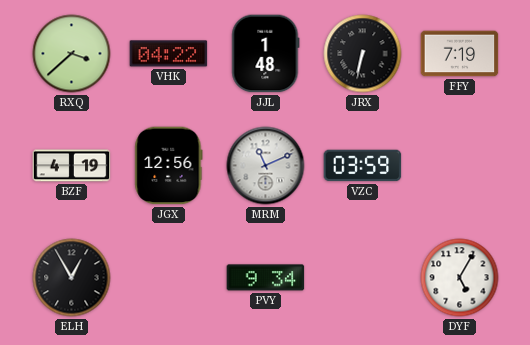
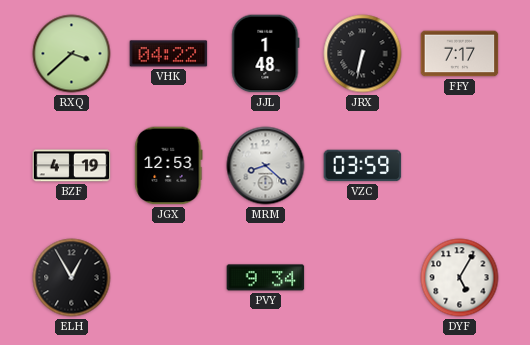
FFY: 7:19 -> 7:17
JGX: 12:56 -> 12:53
MRM: 11:11 -> 8:22
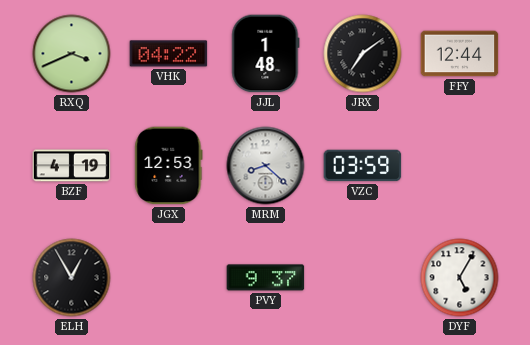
RXQ: 3:38 -> 3:41
JRX: 6:32 -> 7:09
FFY: 7:17 -> 12:44
PVY: 9:34 -> 9:37
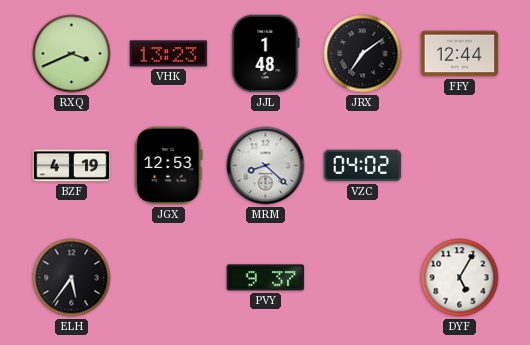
VHK: 04:22 -> 13:23
VZC: 03:59 -> 04:02
ELH: 12:55 -> 5:36
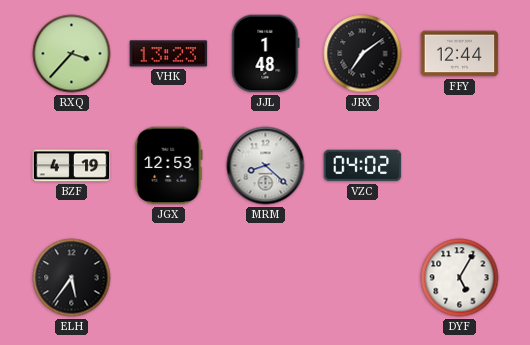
RXQ: 3:41 -> 3:37
PVY: 9:37 -> none
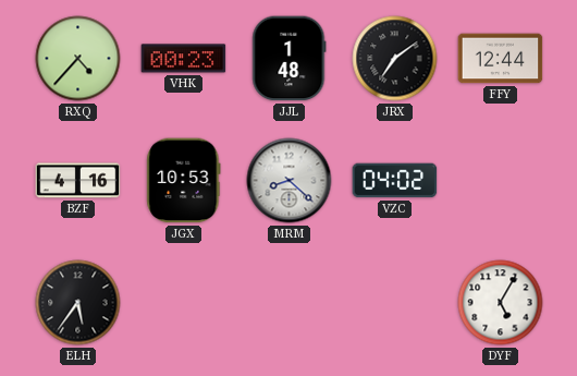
RXQ: 3:37 -> 4:37
VHK: 13:23 -> 00:23
BZF: 4:19 -> 4:16
JGX: 12:53 -> 10:53
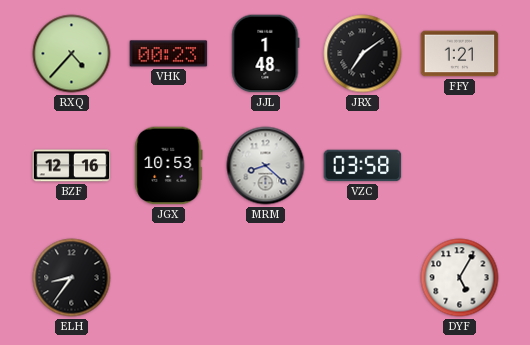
FFY: 12:44 -> 1:21
BZF: 4:16 -> 12:16
VZC: 04:02 -> 03:58
ELH: 5:36 -> 8:36
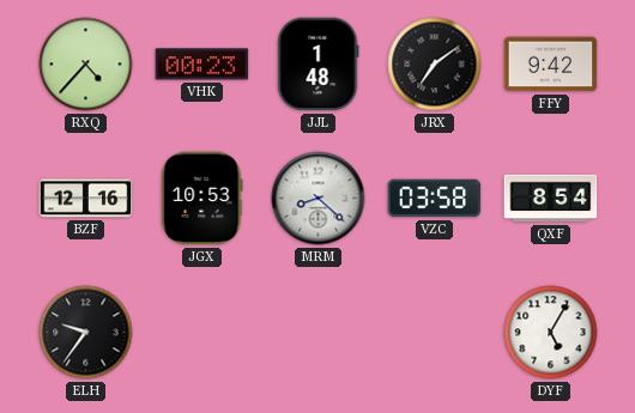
FFY: 1:21 -> 9:42
QXF: none -> 8:54
ELH: 8:36 -> 9:36
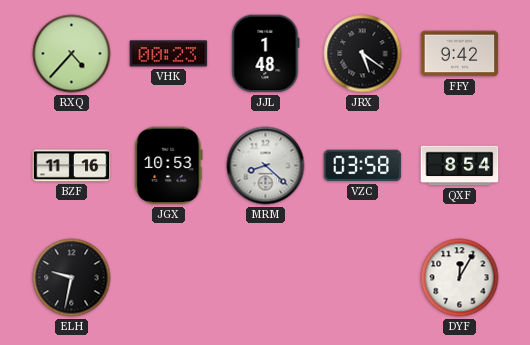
JRX: 7:09 -> 5:21
BZF: 12:16 -> 11:16
ELH: 9:36 -> 9:32
DYF: 5:05 -> 12:05
